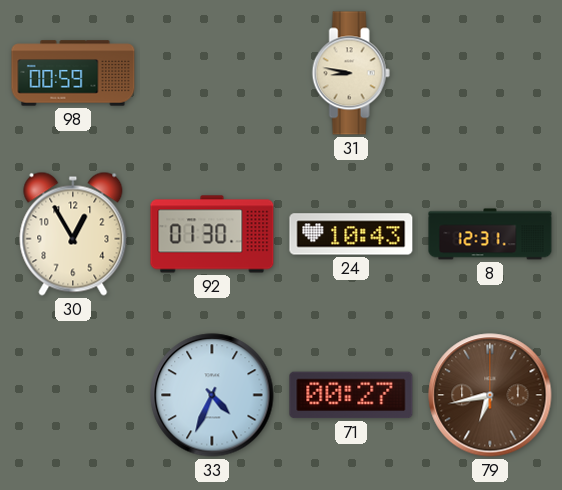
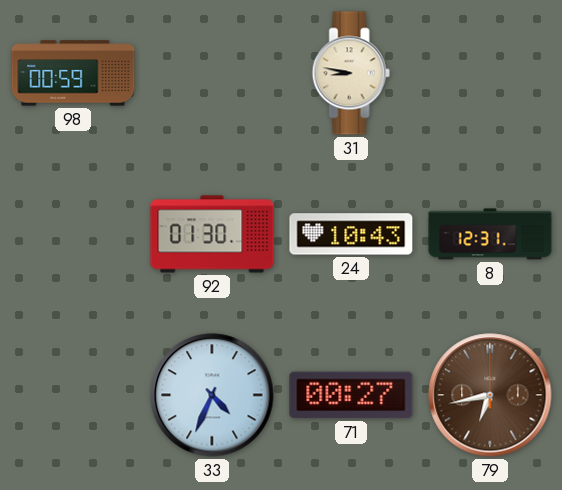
30: 12:55 -> none
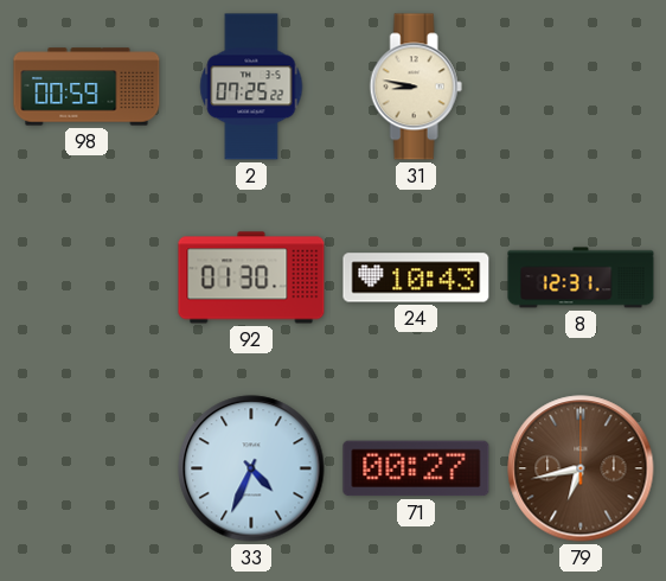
2: none -> 07:25
